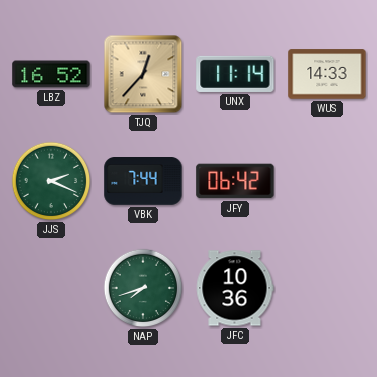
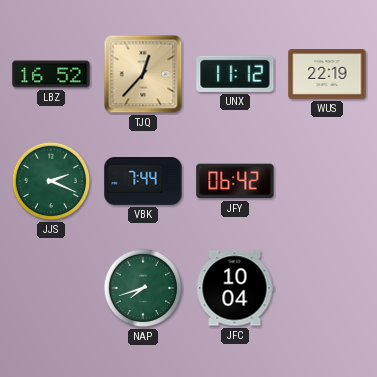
UNX: 11:14 -> 11:12
WUS: 14:33 -> 22:19
JFC: 10:36 -> 10:04
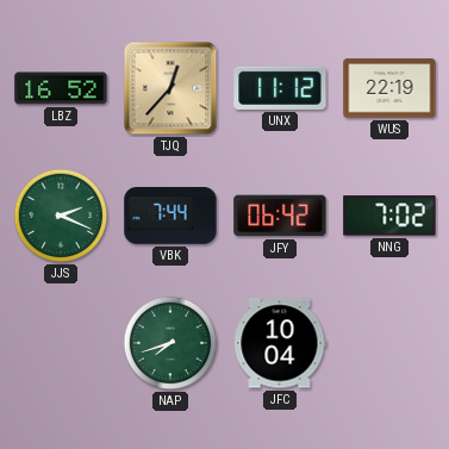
NNG: none -> 7:02
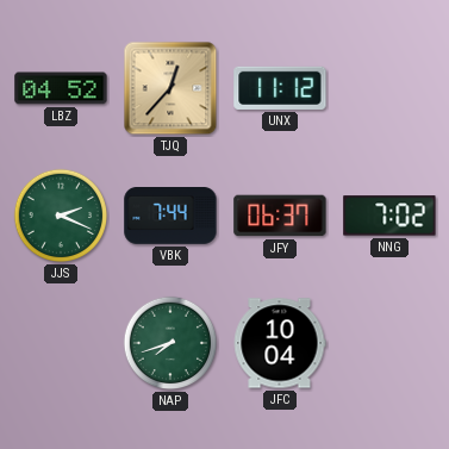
LBZ: 16:52 -> 04:52
WUS: 22:19 -> none
JFY: 06:42 -> 06:37
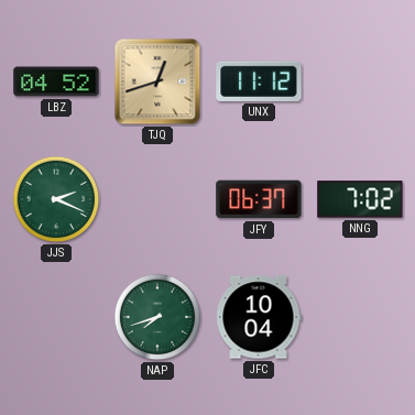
TJQ: 12:37 -> 12:42
VBK: 7:44 -> none
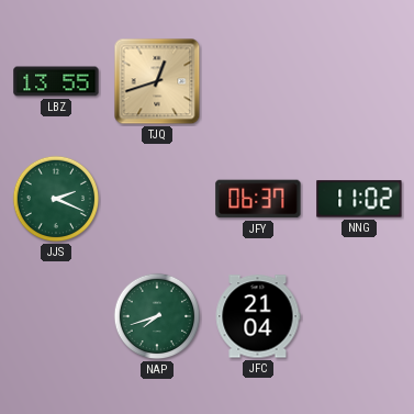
LBZ: 04:52 -> 13:55
UNX: 11:12 -> none
NNG: 7:02 -> 11:02
JFC: 10:04 -> 21:04
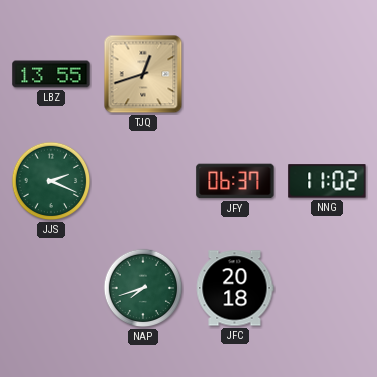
JFC: 21:04 -> 20:18
